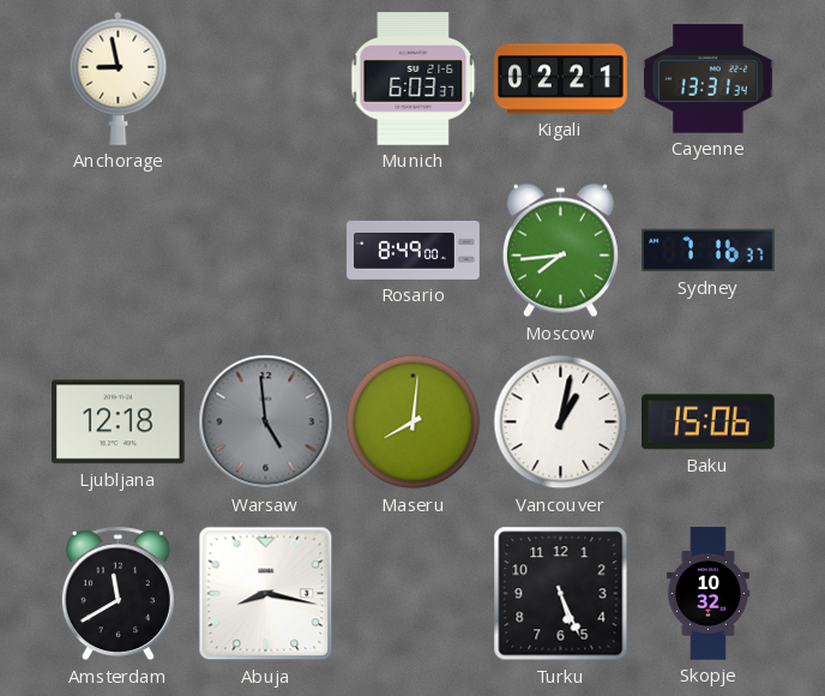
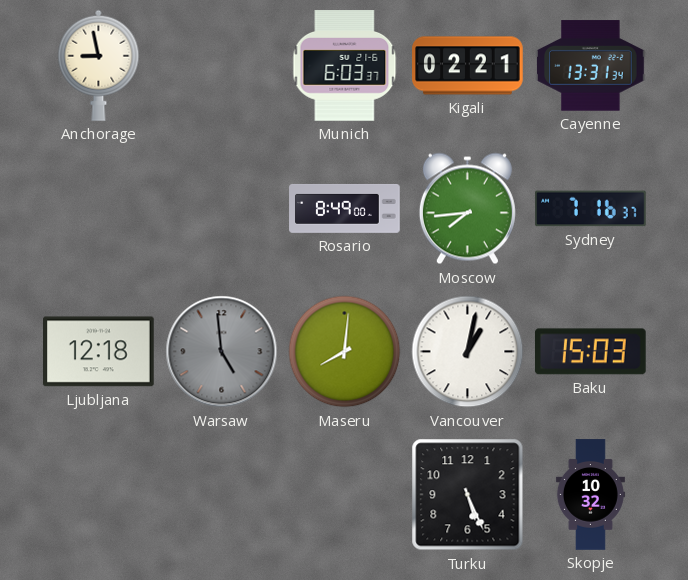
Baku: 15:06 -> 15:03
Amsterdam: 11:40 -> none
Abuja: 8:17 -> none
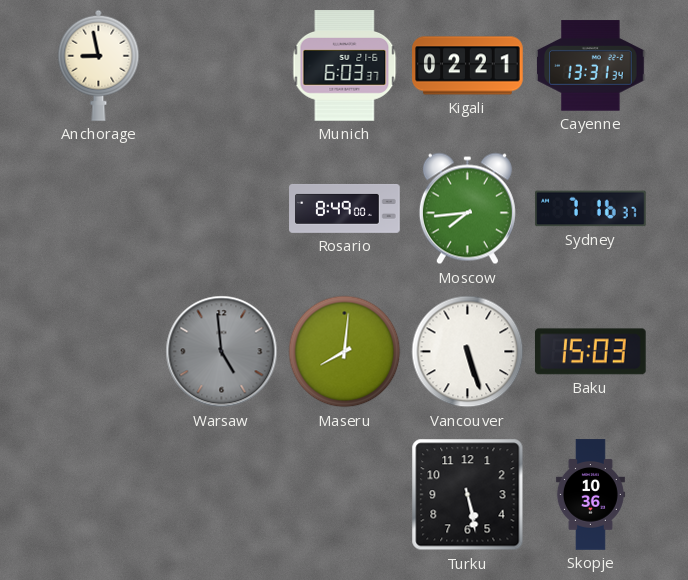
Ljubljana: 12:18 -> none
Vancouver: 1:02 -> 5:27
Turku: 5:26 -> 5:28
Skopje: 10:32 -> 10:36
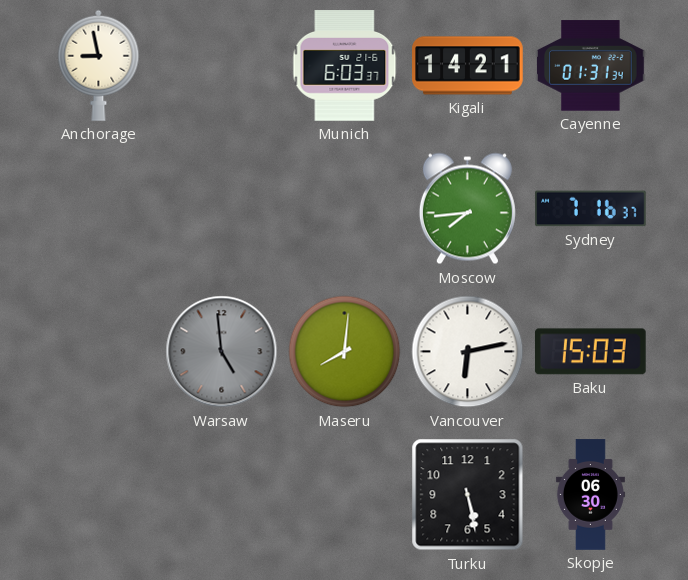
Kigali: 02:21 -> 14:21
Cayenne: 13:31 -> 01:31
Rosario: 8:49 -> none
Vancouver: 5:27 -> 6:13
Skopje: 10:36 -> 06:30
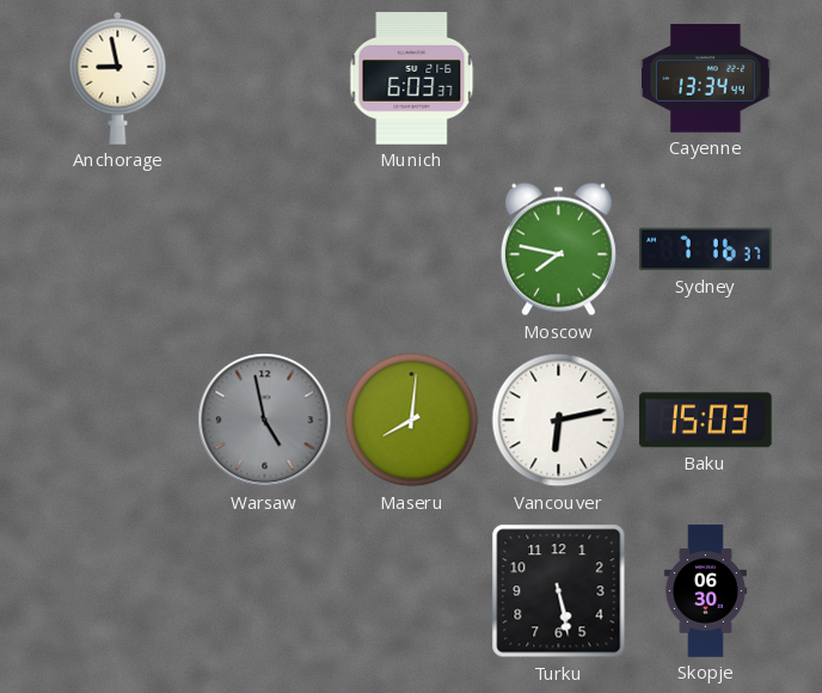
Kigali: 14:21 -> none
Cayenne: 01:31 -> 13:34
Moscow: 7:44 -> 7:47
Warsaw: 4:59 -> 4:58
